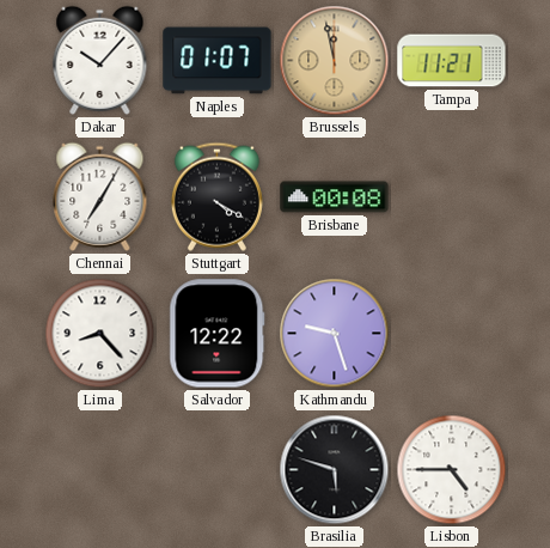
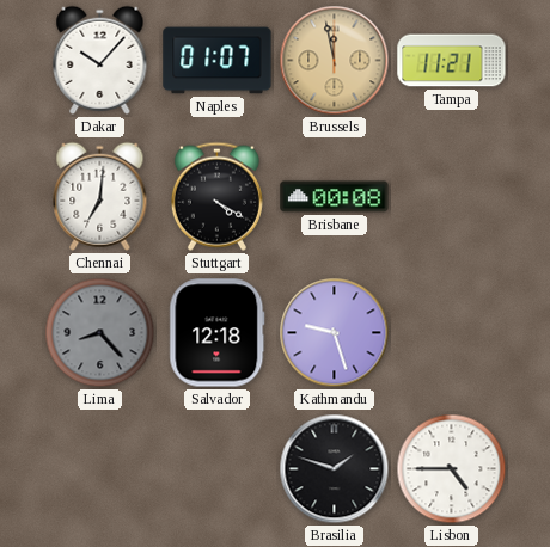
Chennai: 7:05 -> 7:01
Lima dial: white -> grey
Salvador: 12:22 -> 12:18
Brasilia: 5:48 -> 1:48
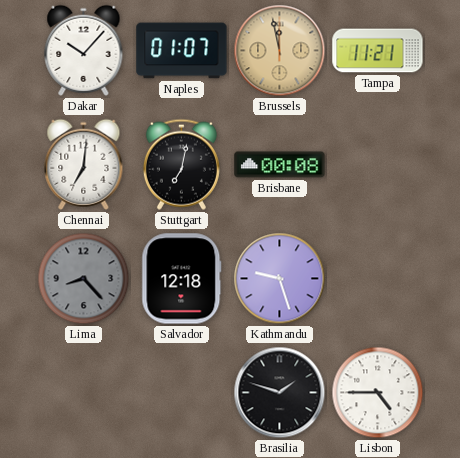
Stuttgart: 4:20 -> 7:02
